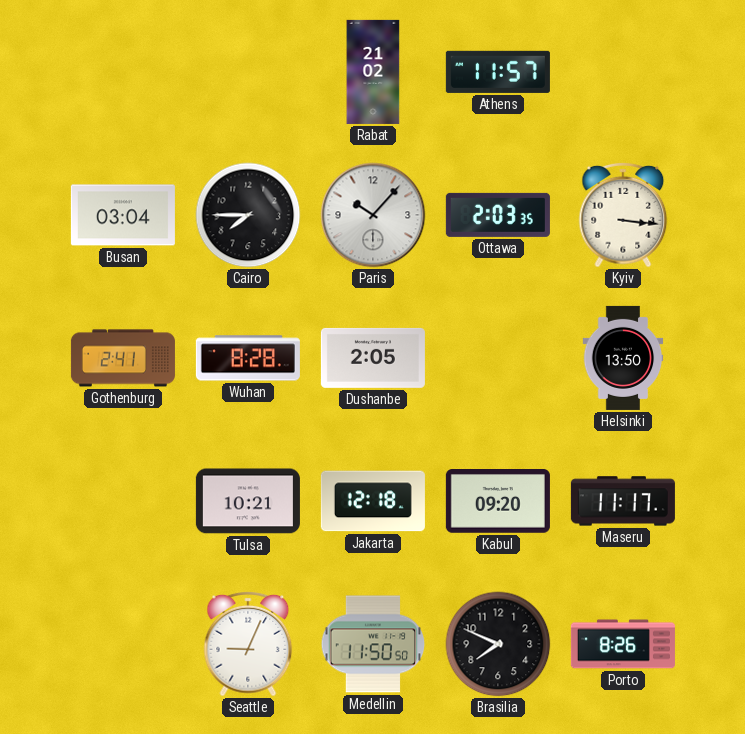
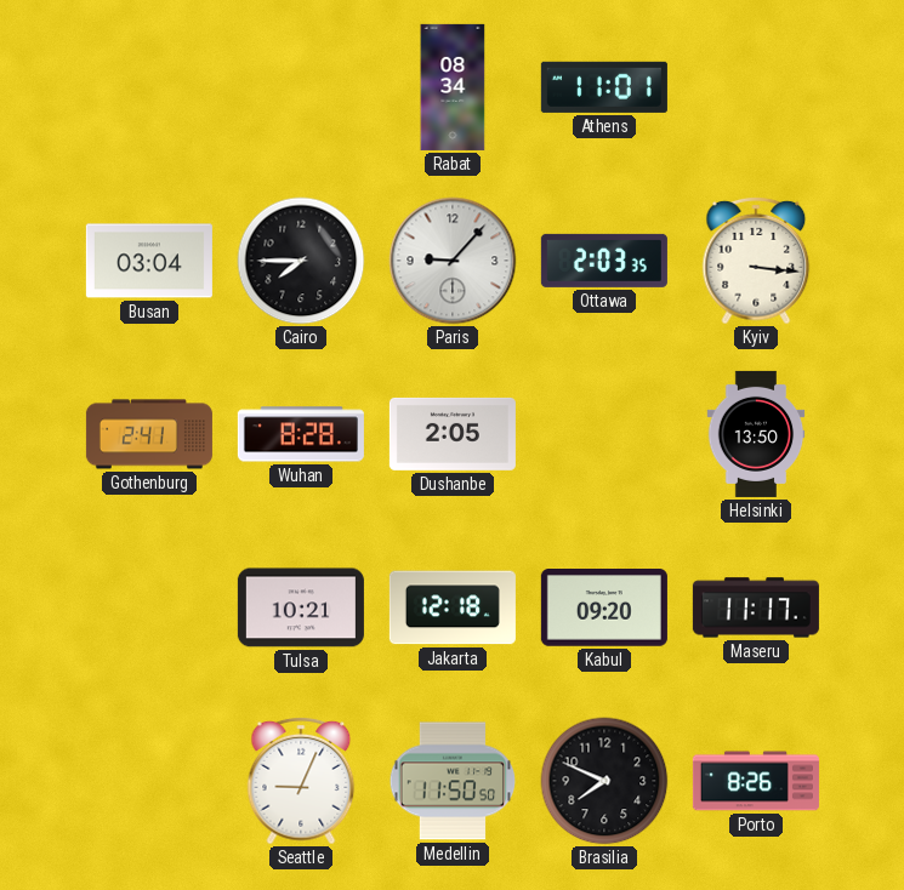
Rabat: 21:02 -> 08:34
Athens: 11:57 -> 11:01
Paris: 10:07 -> 9:07
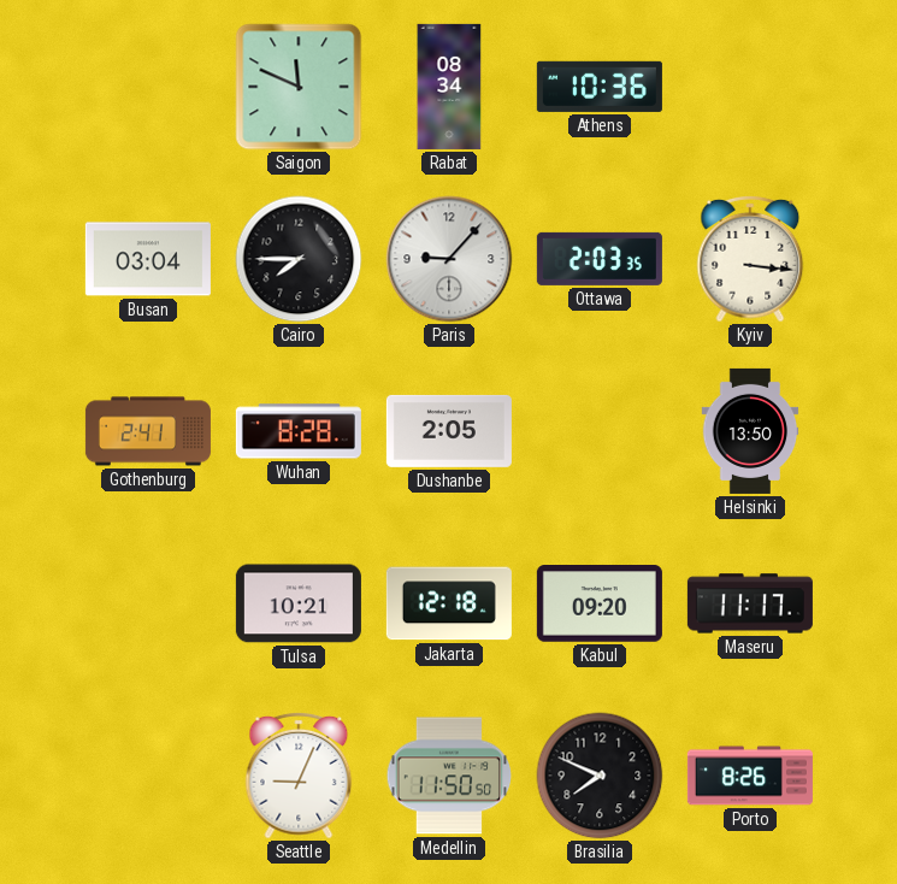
Saigon: none -> 11:49
Athens: 11:01 -> 10:36
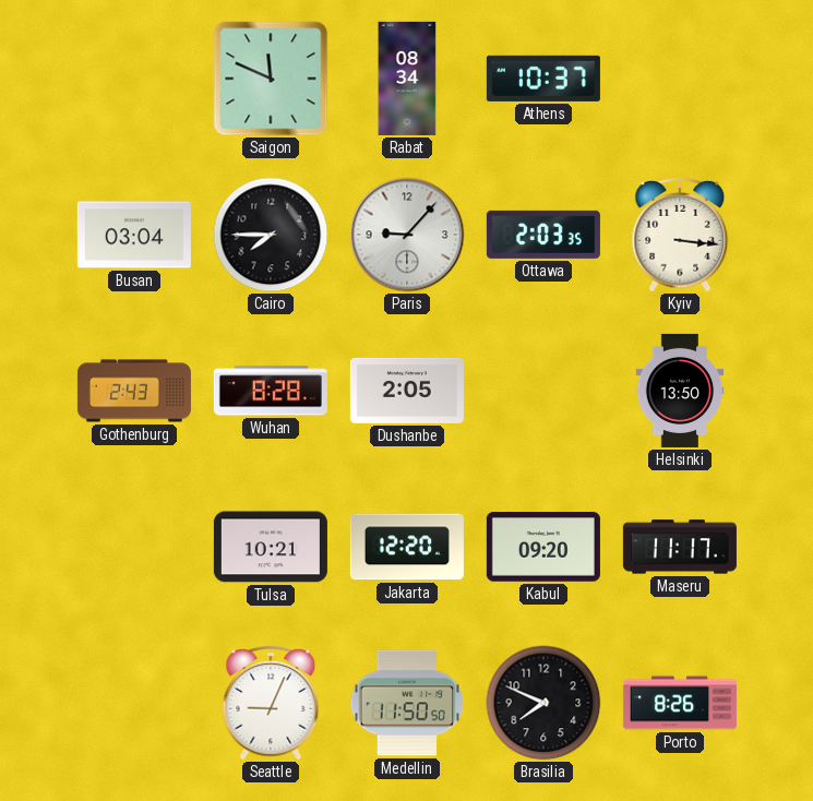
Athens: 10:36 -> 10:37
Gothenburg: 2:41 -> 2:43
Jakarta: 12:18 -> 12:20
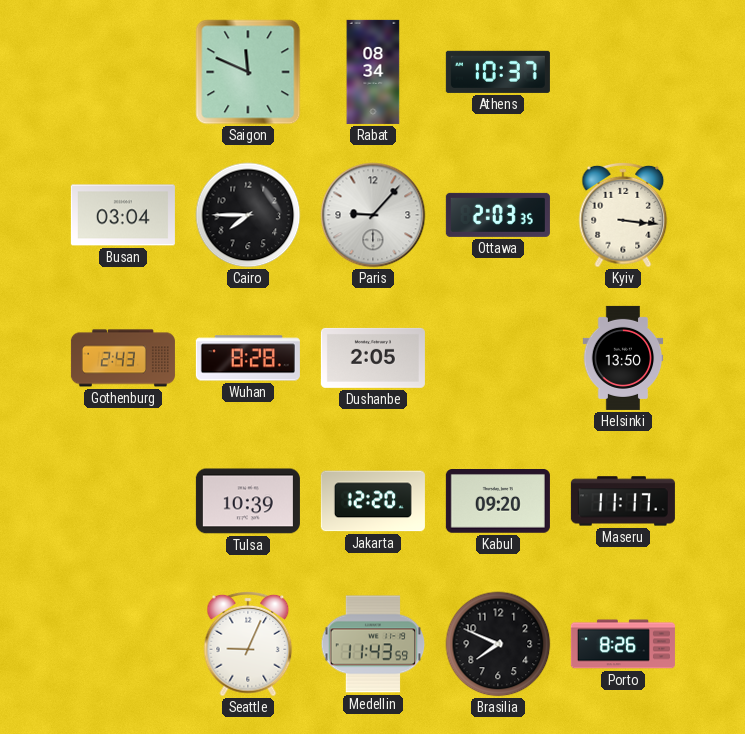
Tulsa: 10:21 -> 10:39
Medellin: 11:50 -> 11:43
